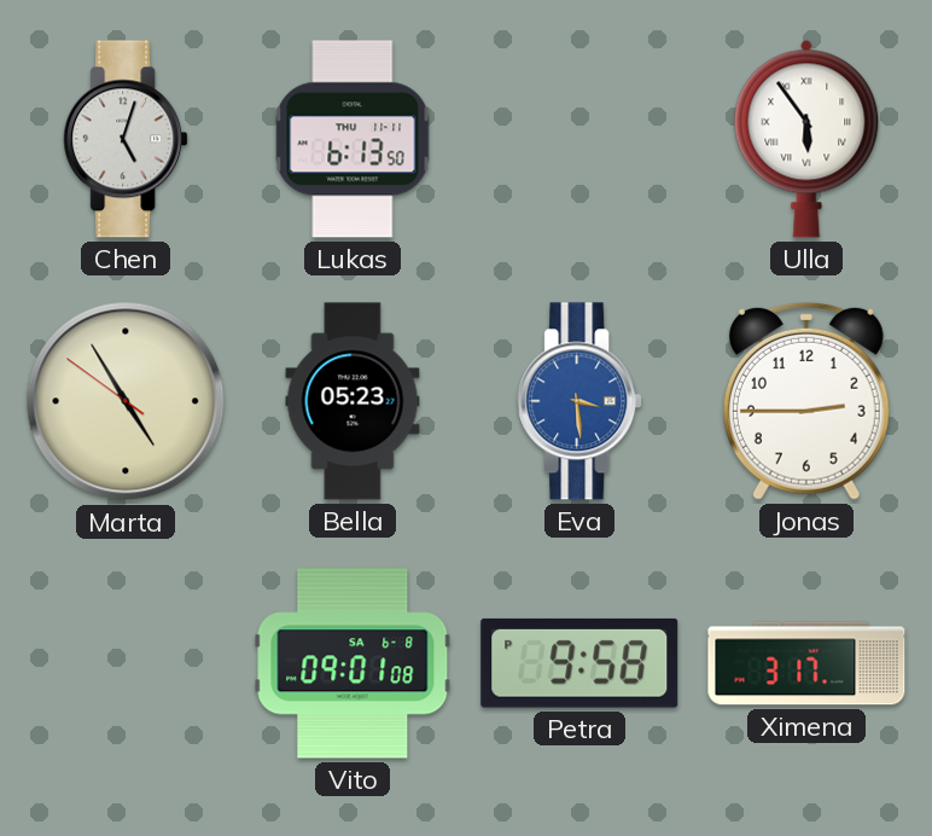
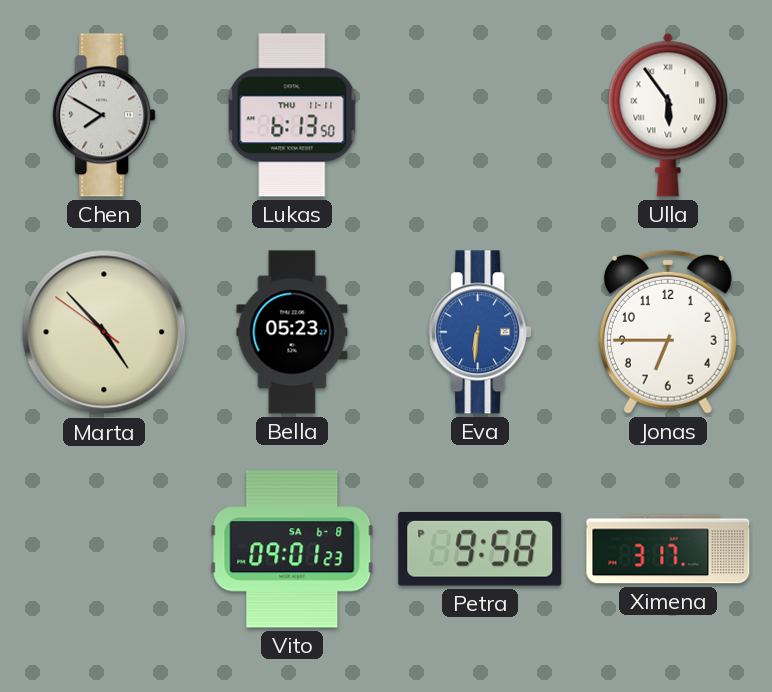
Chen: 5:03 -> 7:50
Marta: 4:54 -> 4:52
Eva: 3:29 -> 6:31
Jonas: 2:45 -> 6:45
Vito: 09:01:08 -> 09:01:23
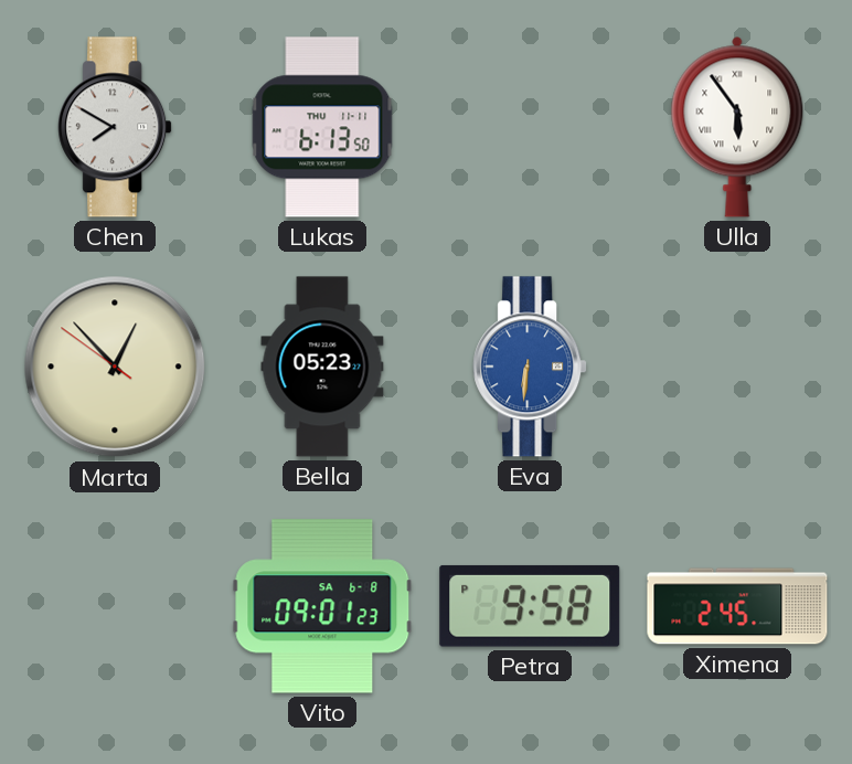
Marta: 4:52 -> 12:52
Jonas: 6:45 -> none
Ximena: 3:17 -> 2:45
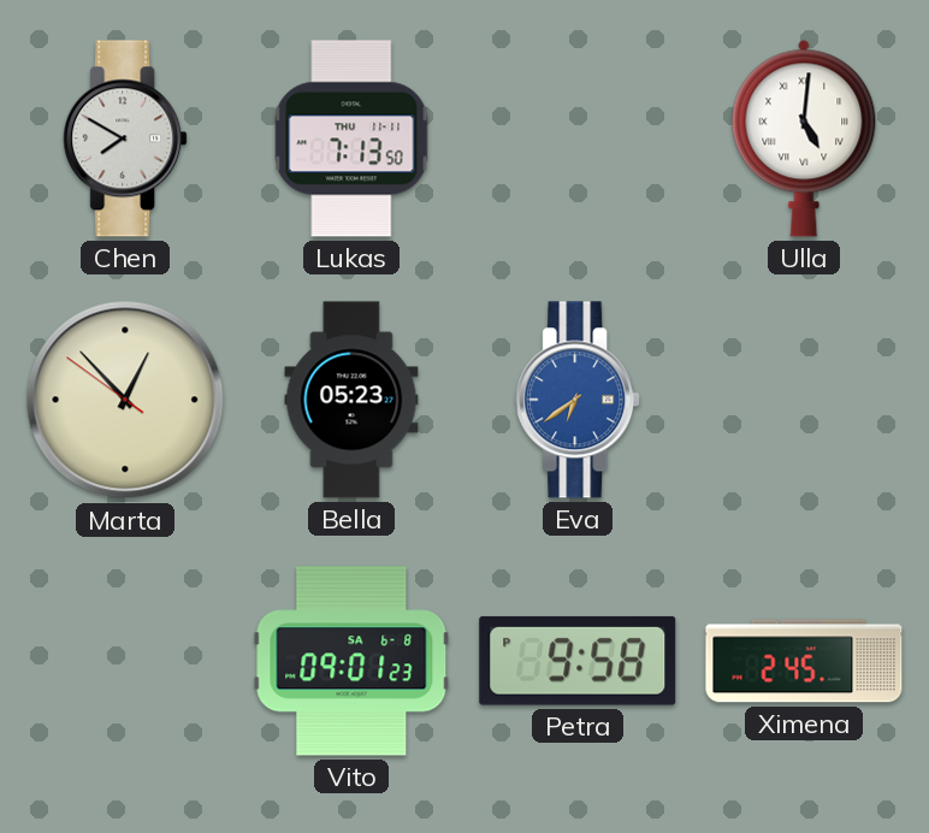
Lukas: 6:13 -> 7:13
Ulla: 5:54 -> 5:01
Eva: 6:31 -> 6:39
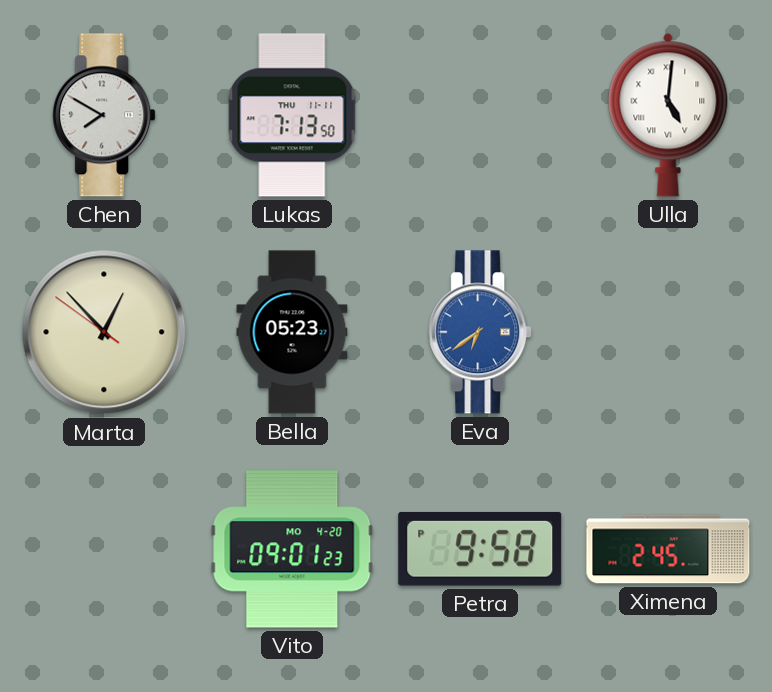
Vito date: SA 6-8 -> MO 4-20
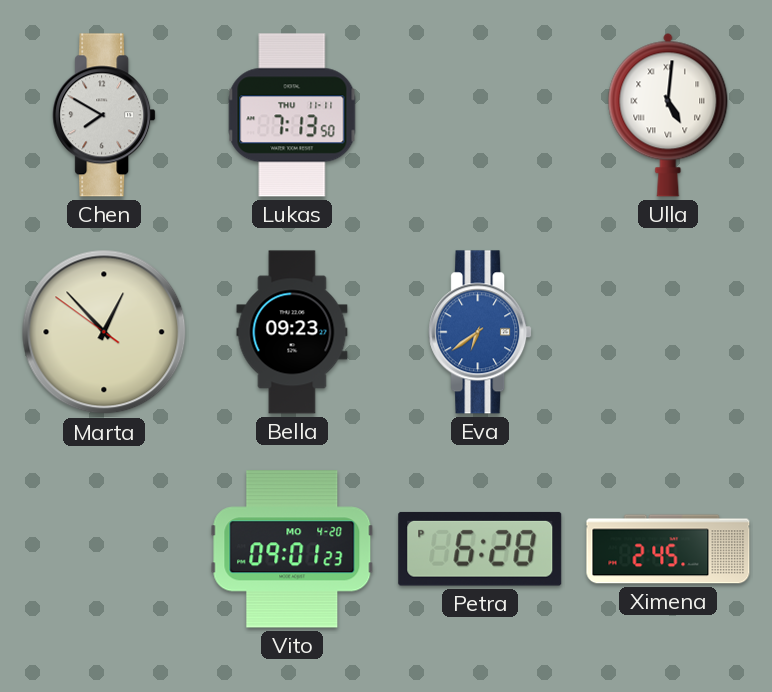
Bella: 05:23 -> 09:23
Petra: 9:58 -> 6:28
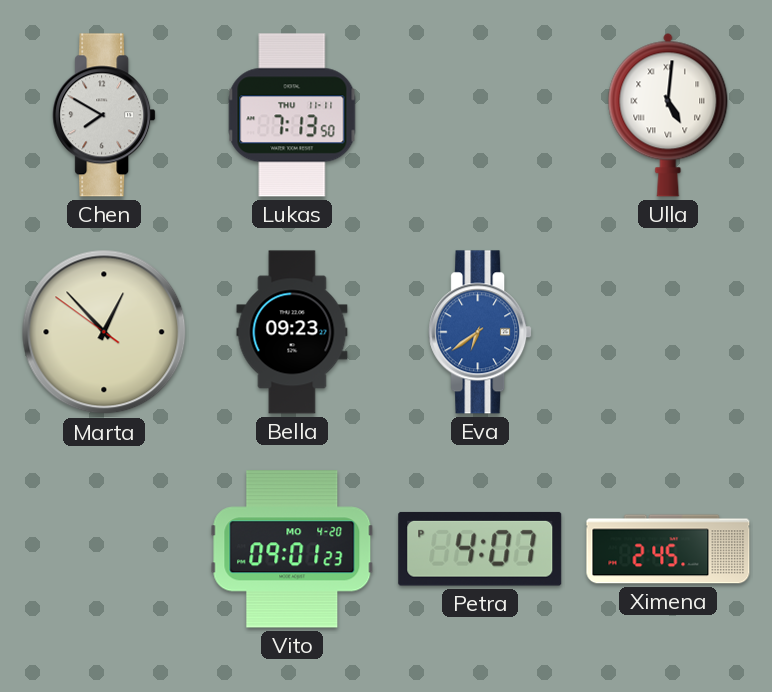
Petra: 6:28 -> 4:07
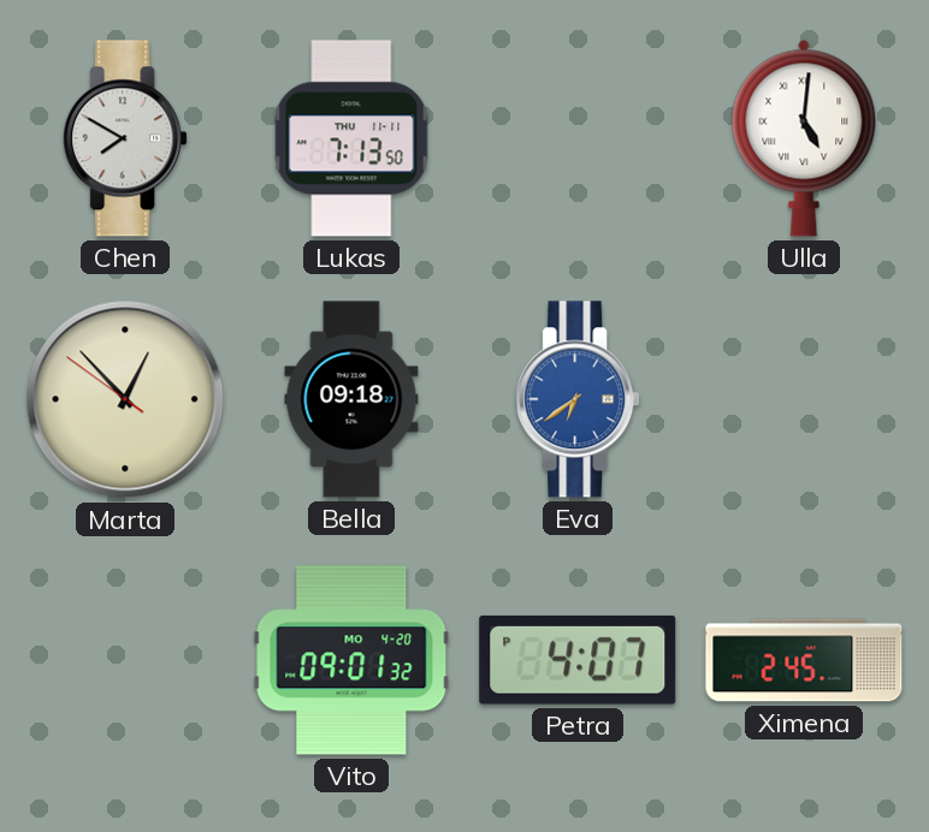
Bella: 09:23 -> 09:18
Vito: 09:01:23 -> 09:01:32
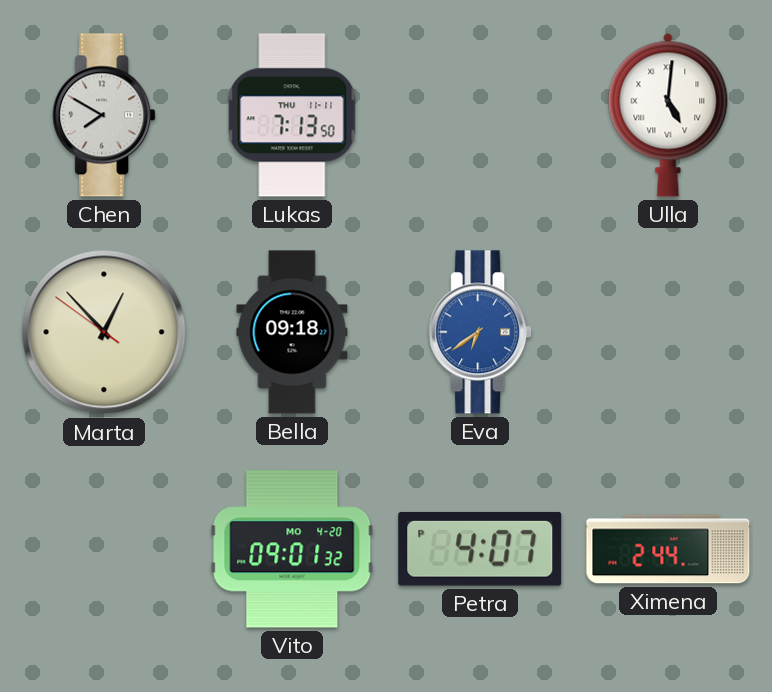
Ximena: 2:45 -> 2:44
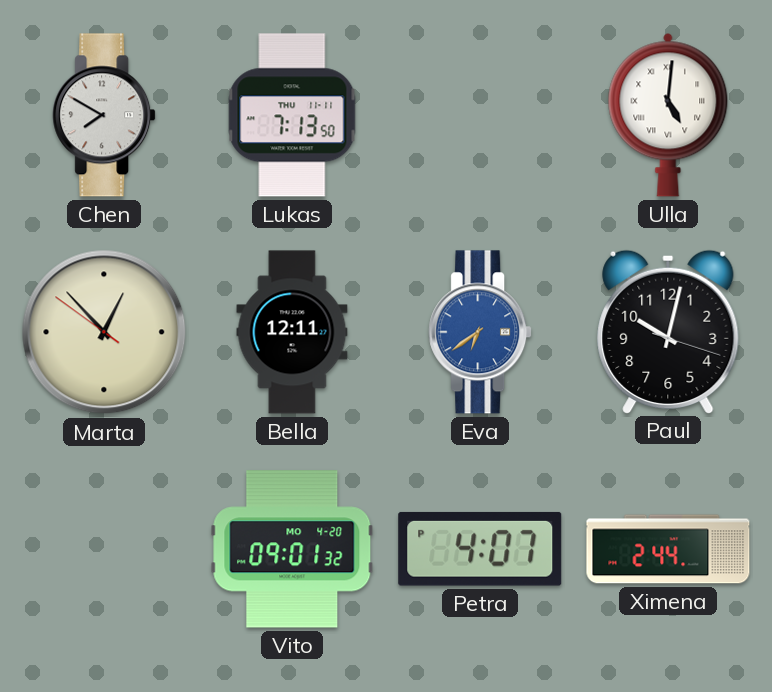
Bella: 09:18 -> 12:11
Paul: none -> 10:02
